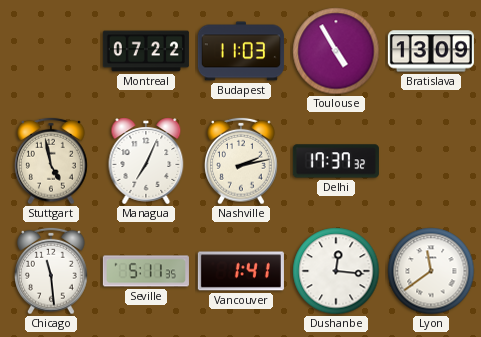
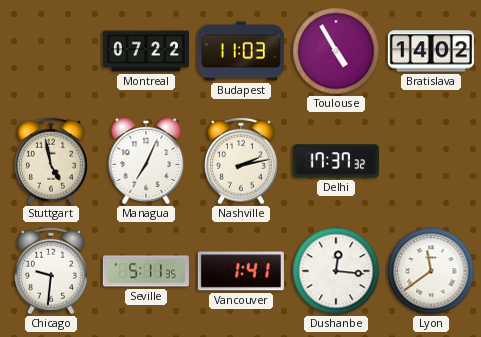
Bratislava: 13:09 -> 14:02
Chicago: 11:29 -> 9:31
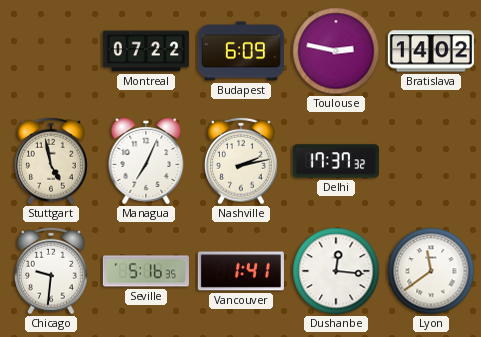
Budapest: 11:03 -> 6:09
Toulouse: 4:55 -> 2:47
Seville: 5:11 -> 5:16
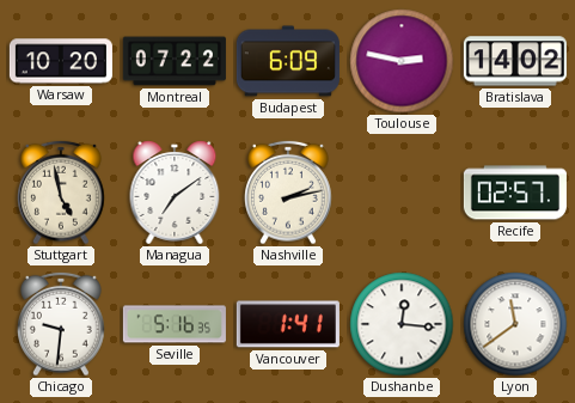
Warsaw: none -> 10:20
Managua: 7:04 -> 7:09
Delhi: 17:37 -> none
Recife: none -> 02:57
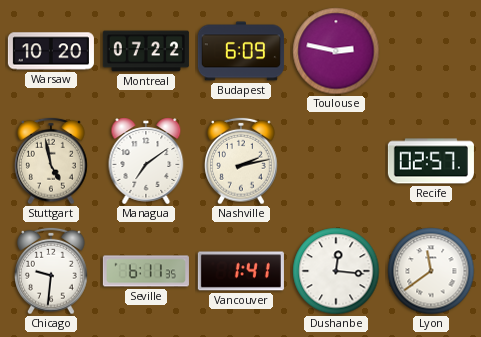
Bratislava: 14:02 -> none
Seville: 5:16 -> 6:11
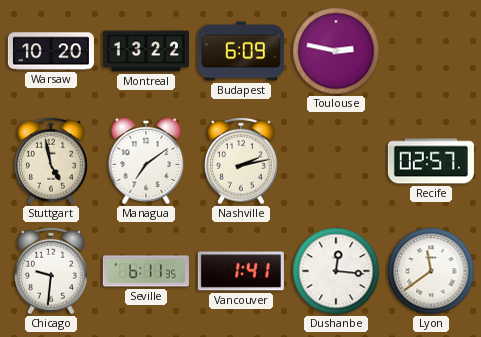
Montreal: 07:22 -> 13:22
